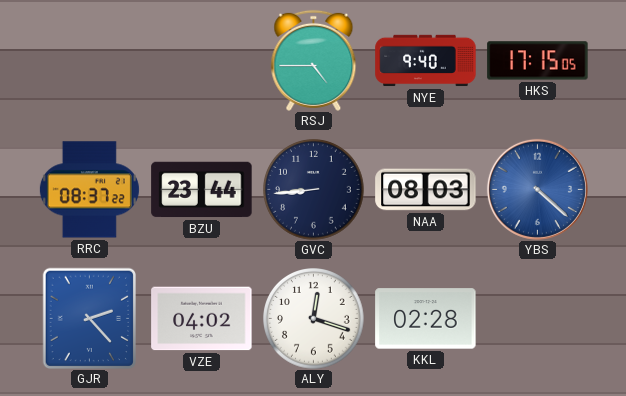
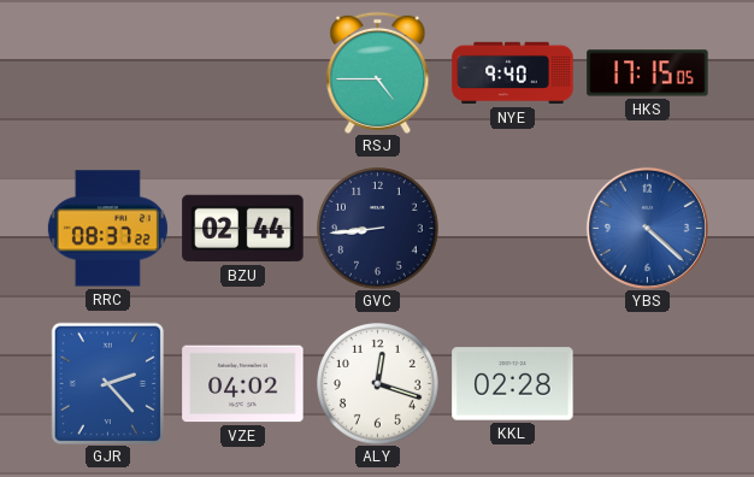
BZU: 23:44 -> 02:44
NAA: 08:03 -> none
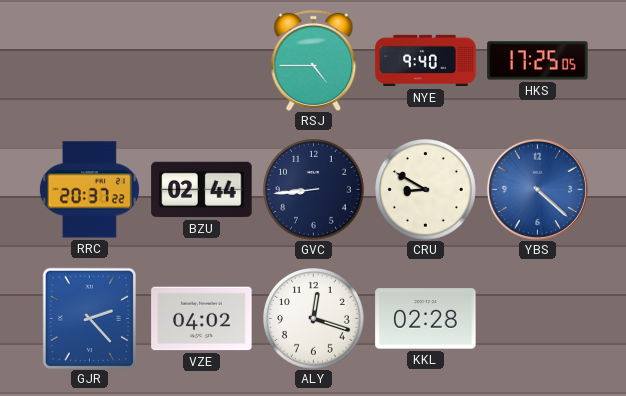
HKS: 17:15 -> 17:25
RRC: 08:37 -> 20:37
CRU: none -> 8:50
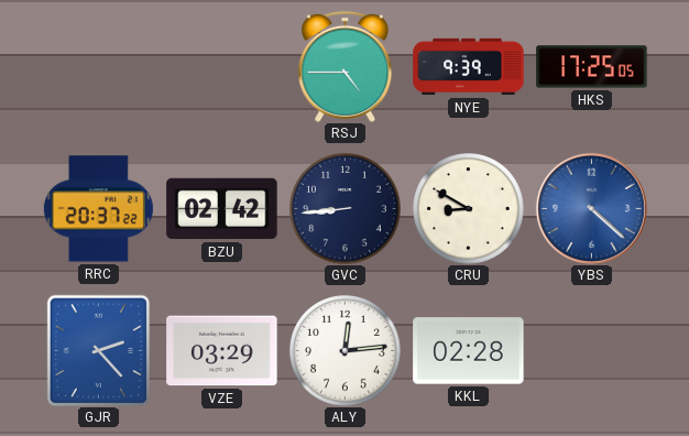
NYE: 9:40 -> 9:39
BZU: 02:44 -> 02:42
VZE: 04:02 -> 03:29
ALY: 12:18 -> 12:14
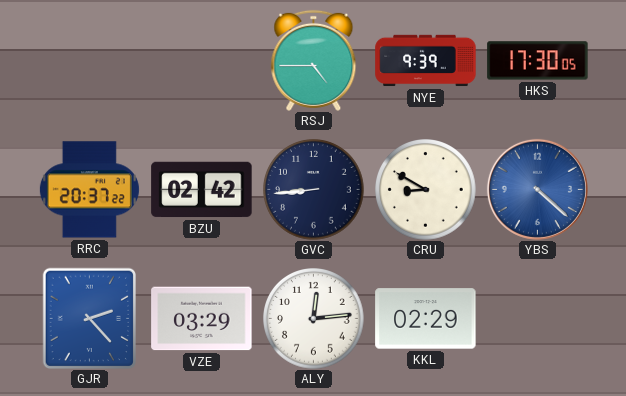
HKS: 17:25 -> 17:30
KKL: 02:28 -> 02:29
